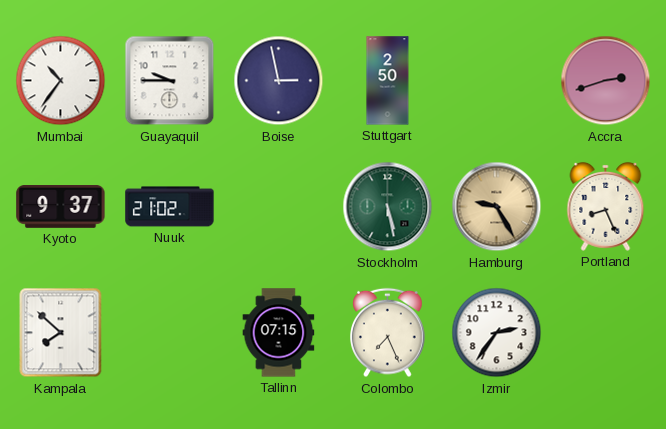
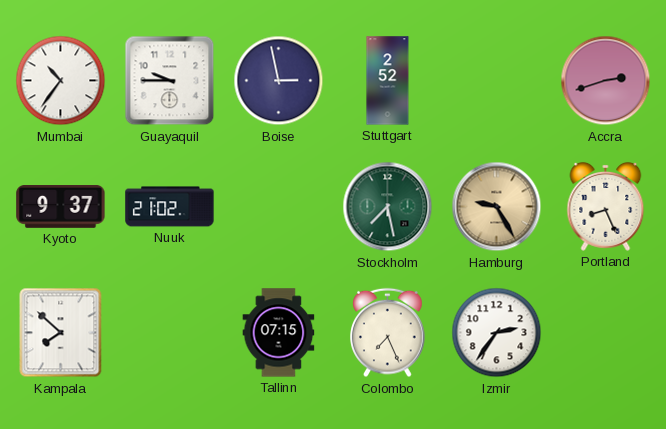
Stuttgart: 2:50 -> 2:52
Stockholm: 5:28 -> 7:28
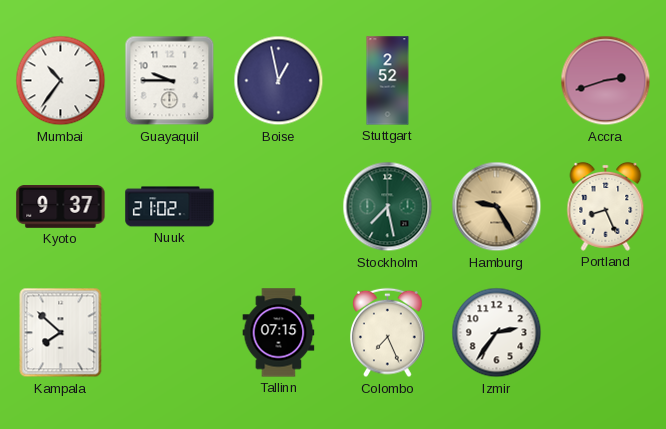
Boise: 2:58 -> 12:58
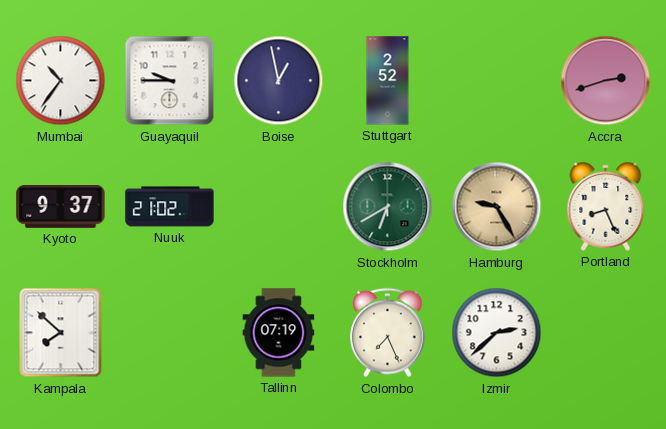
Stockholm: 7:28 -> 6:40
Tallinn: 07:15 -> 07:19
Izmir: 2:36 -> 2:38
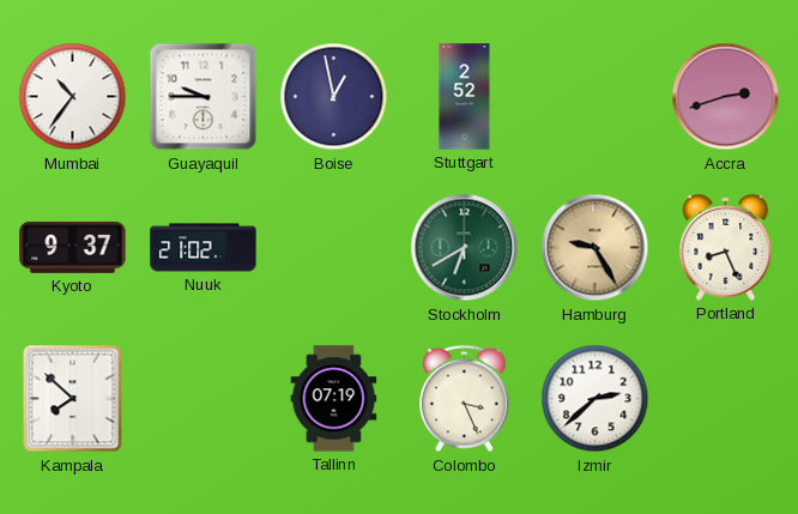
Colombo: 7:26 -> 3:26
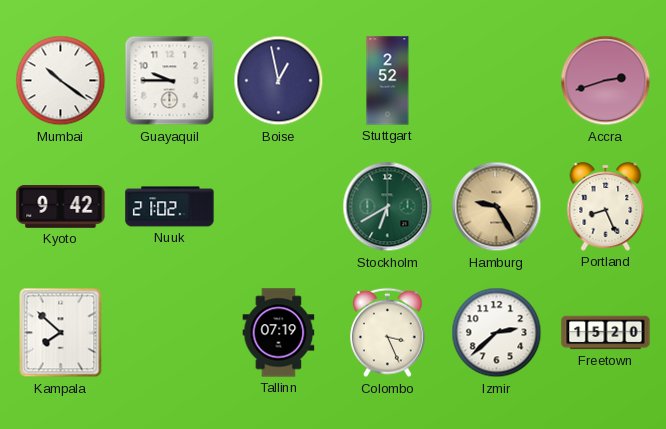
Mumbai: 10:36 -> 10:21
Kyoto: 9:37 -> 9:42
Freetown: none -> 15:20
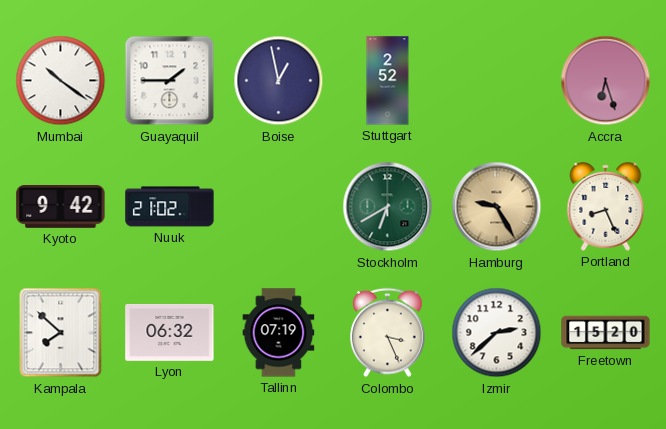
Guayaquil: 9:45 -> 1:45
Accra: 2:42 -> 6:27
Lyon: none -> 06:32
